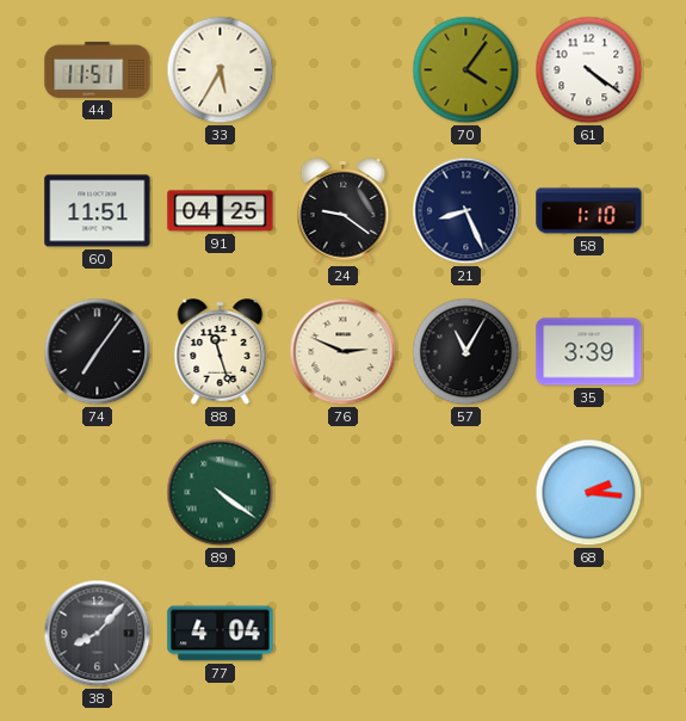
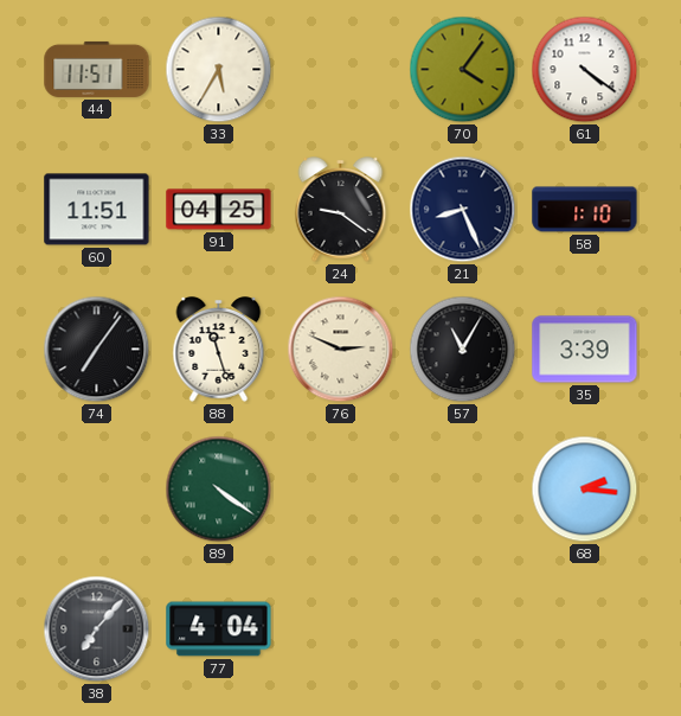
38: 8:07 -> 7:07
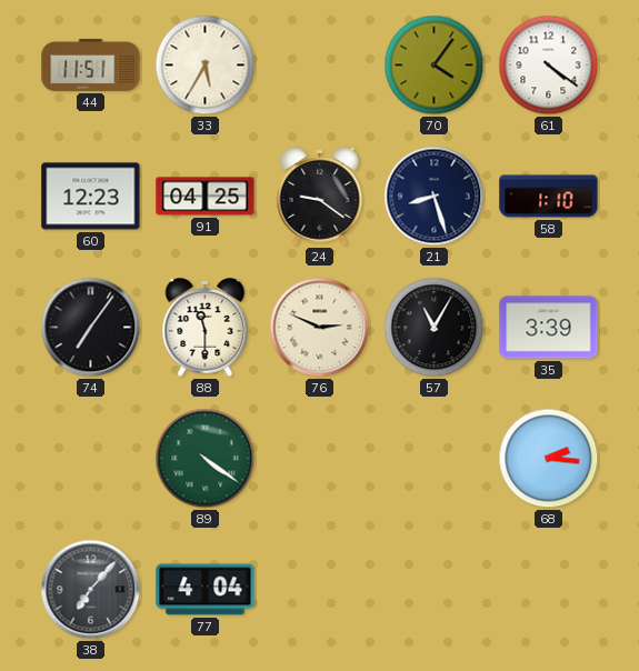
60: 11:51 -> 12:23
21: 8:26 -> 8:27
88: 11:27 -> 11:30
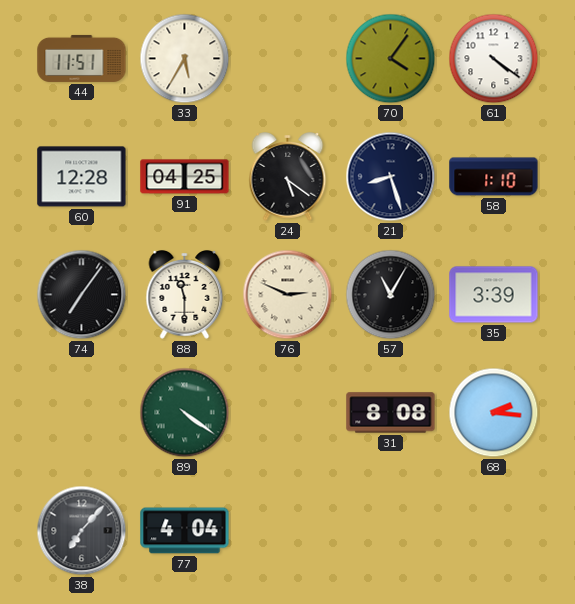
60: 12:23 -> 12:28
24: 9:21 -> 5:21
31: none -> 8:08
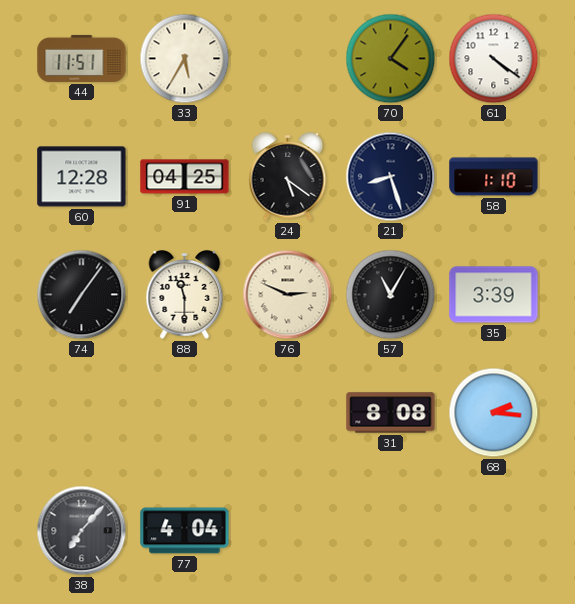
89: 4:21 -> none
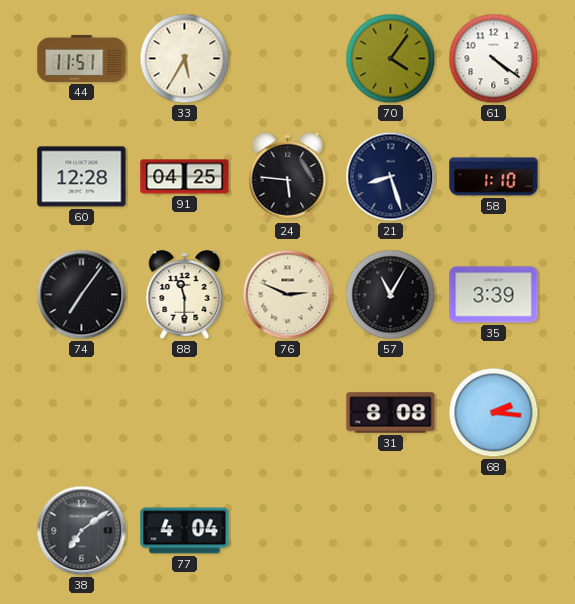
24: 5:21 -> 5:46
38: 7:07 -> 7:09
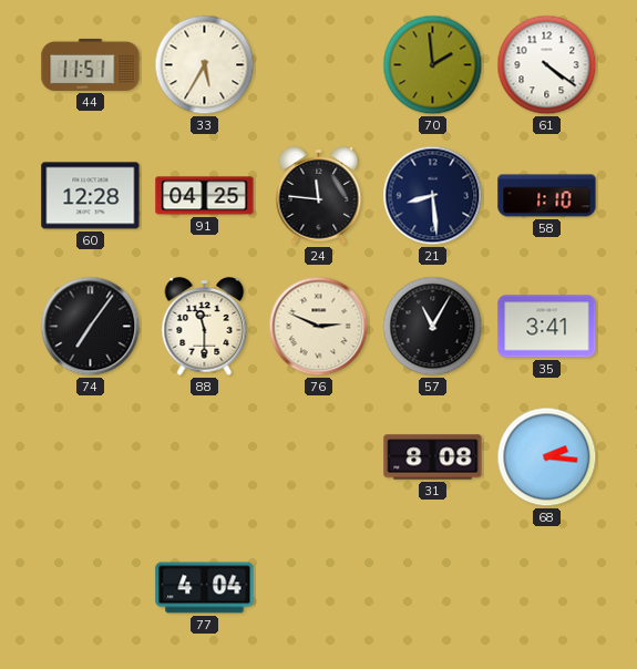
70: 4:06 -> 1:59
24: 5:46 -> 11:46
21: 8:27 -> 8:29
35: 3:39 -> 3:41
38: 7:09 -> none
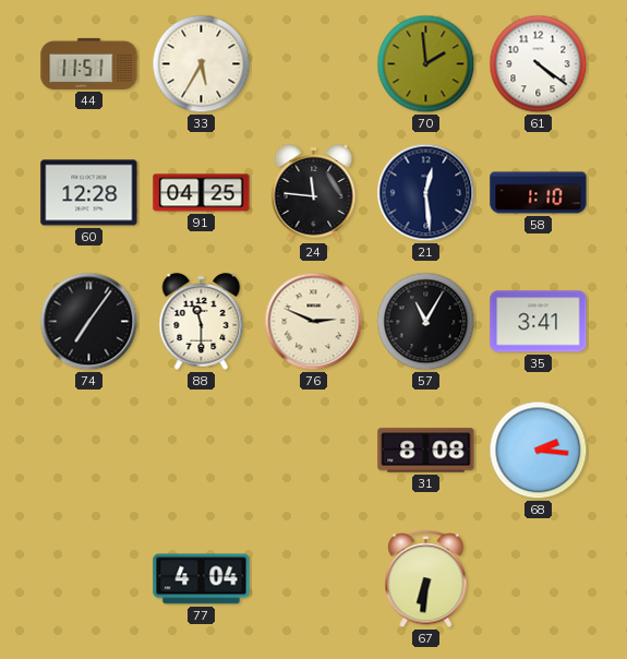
21: 8:29 -> 12:29
67: none -> 6:31
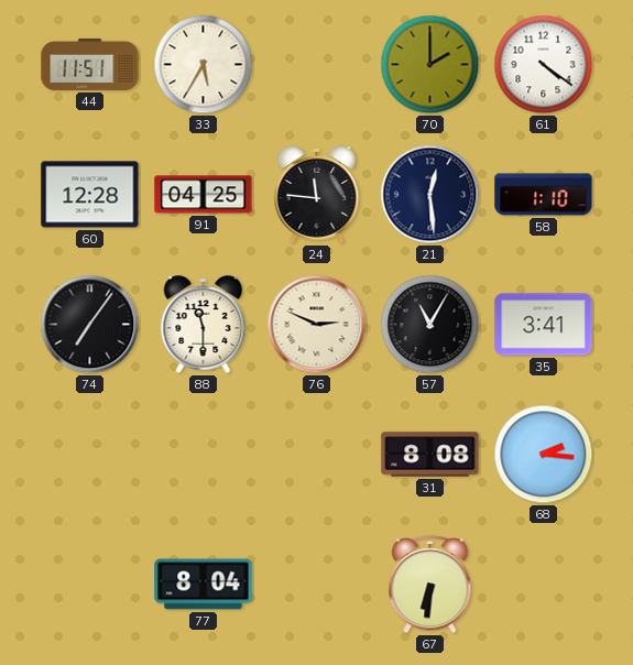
70: 1:59 -> 2:00
77: 4:04 -> 8:04
